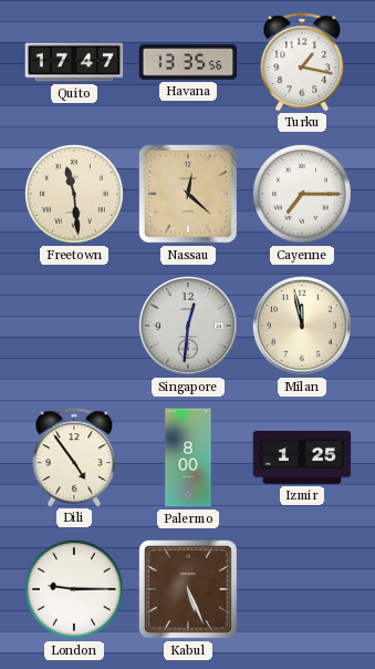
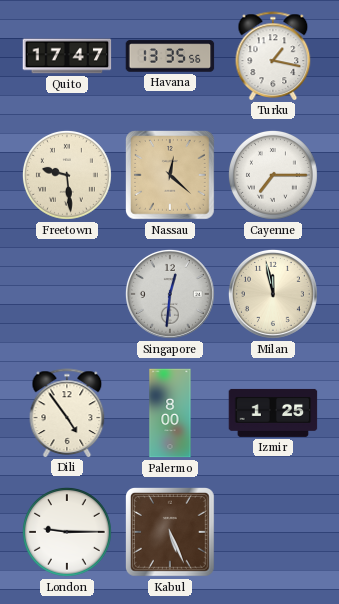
Freetown: 11:29 -> 9:29
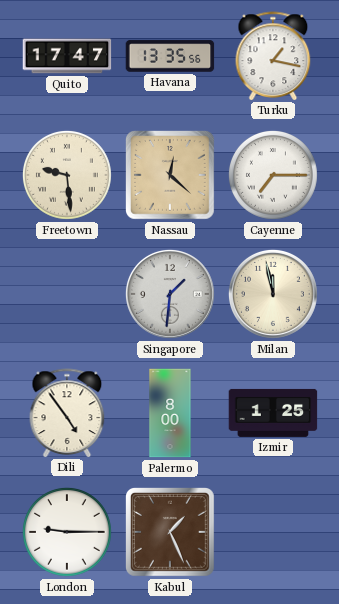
Singapore: 12:31 -> 1:31
Kabul: 5:26 -> 1:26
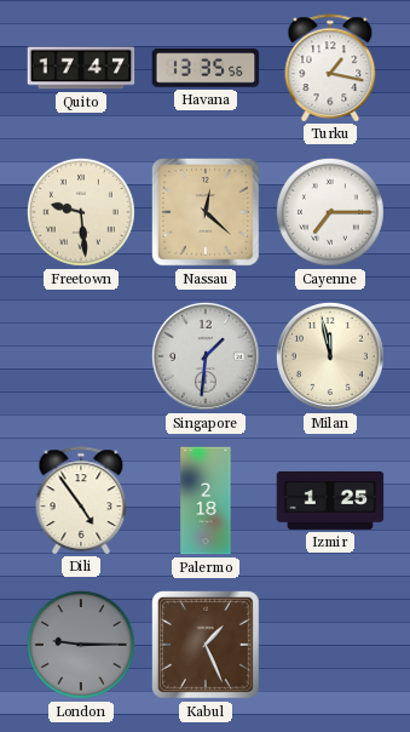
Palermo: 8:00 -> 2:18
London dial: white -> grey
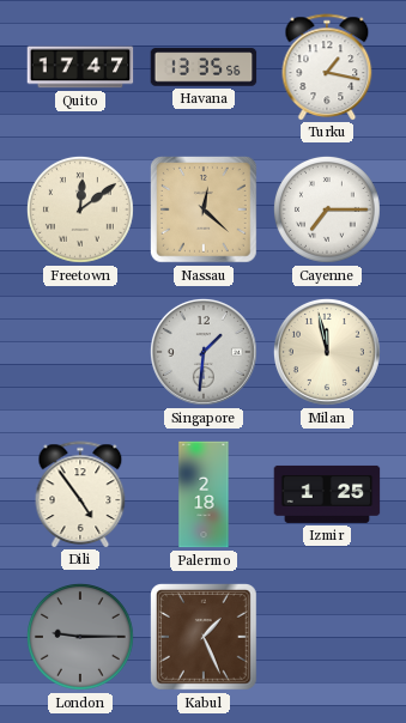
Freetown: 9:29 -> 12:09
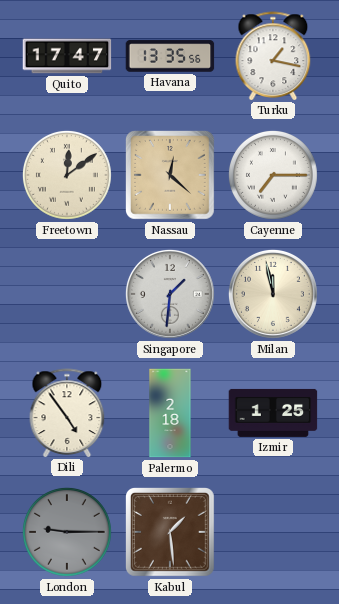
Kabul: 1:26 -> 1:29
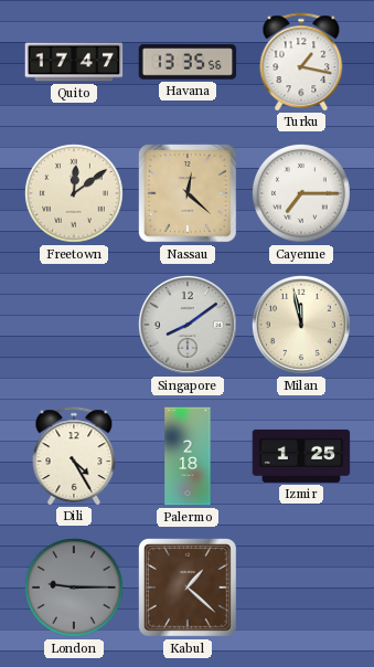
Singapore: 1:31 -> 8:09
Dili: 4:54 -> 4:25
Kabul: 1:29 -> 1:22
